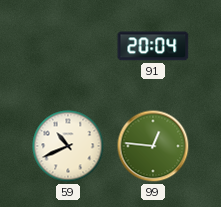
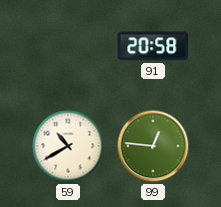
91: 20:04 -> 20:58
59: 10:41 -> 10:40
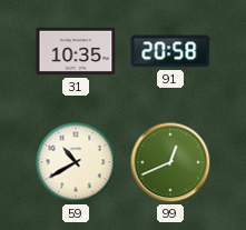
31: none -> 10:35
99: 12:46 -> 12:41
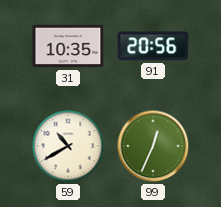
91: 20:58 -> 20:56
99: 12:41 -> 12:34
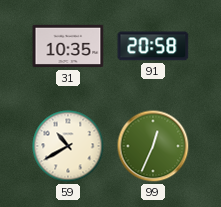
91: 20:56 -> 20:58
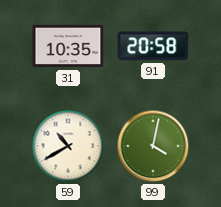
99: 12:34 -> 4:02
